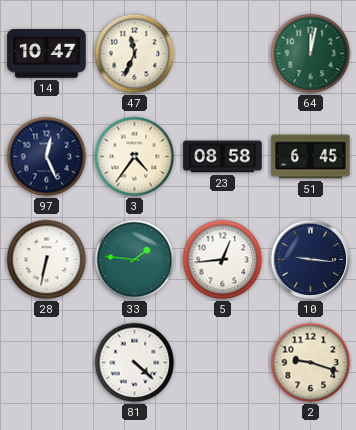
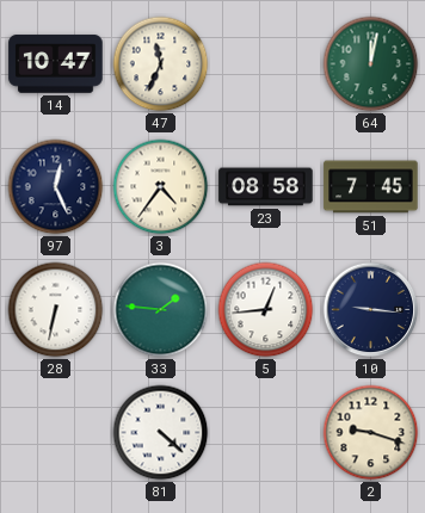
51: 6:45 -> 7:45
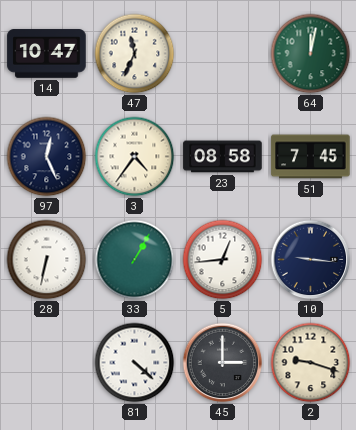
33: 1:46 -> 1:05
45: none -> 3:00
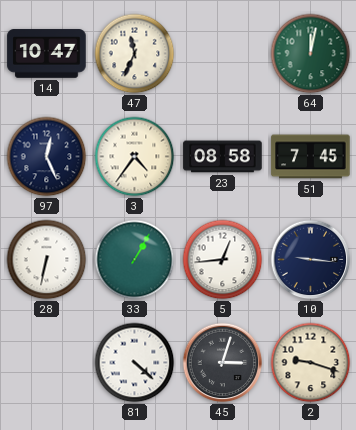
45: 3:00 -> 3:03
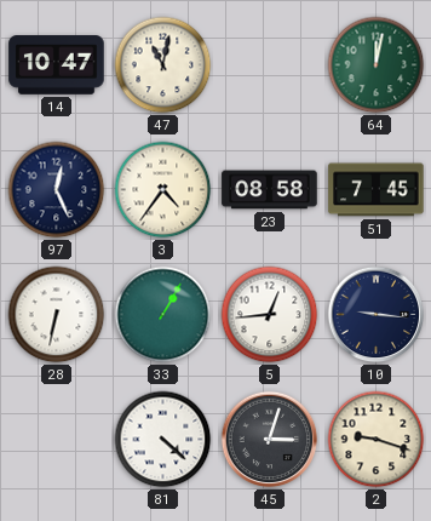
47: 11:34 -> 11:02
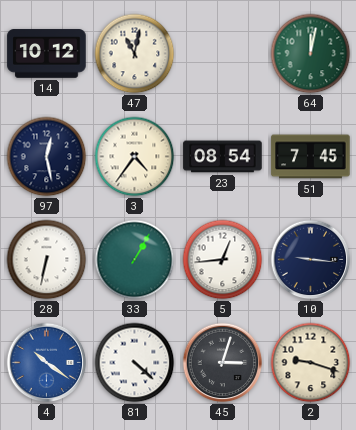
14: 10:47 -> 10:12
97: 12:26 -> 12:28
23: 08:58 -> 08:54
4: none -> 10:21
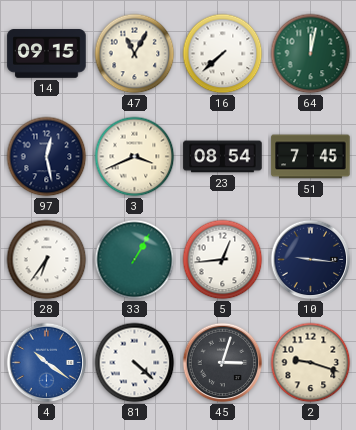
14: 10:12 -> 09:15
47: 11:02 -> 11:05
16: none -> 7:38
3: 4:36 -> 3:41
28: 6:32 -> 6:36
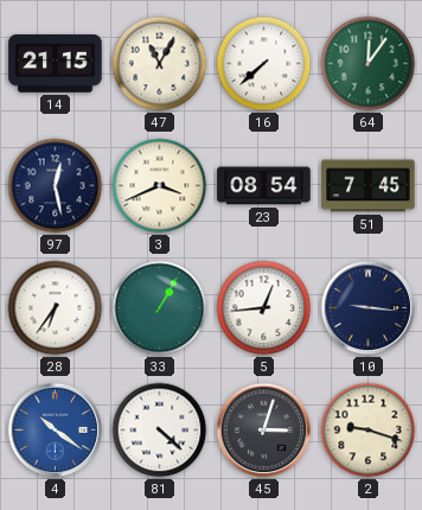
14: 09:15 -> 21:15
64: 12:02 -> 12:06
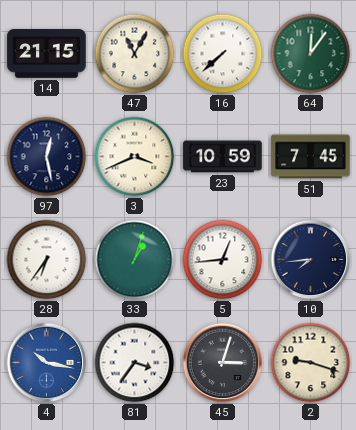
23: 08:54 -> 10:59
33: 1:05 -> 1:03
10: 9:16 -> 7:44
4: 10:21 -> 10:17
81: 4:22 -> 3:36
